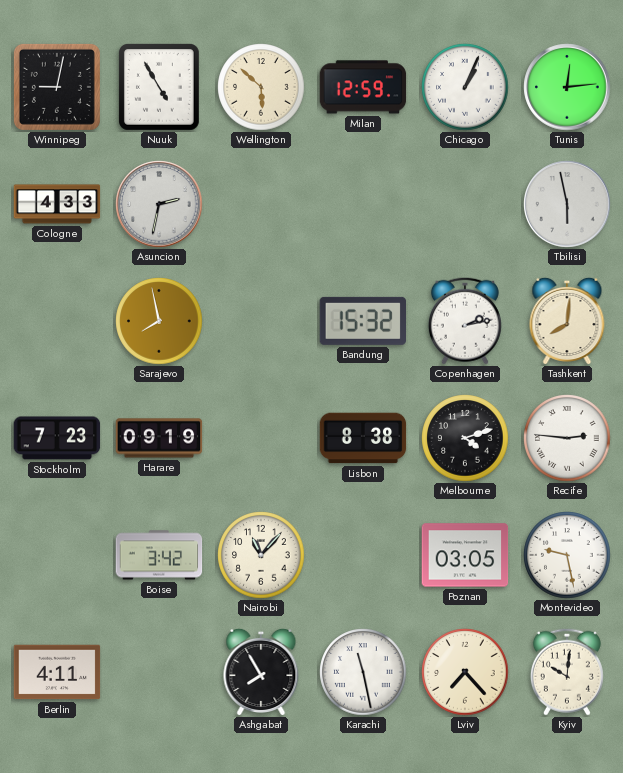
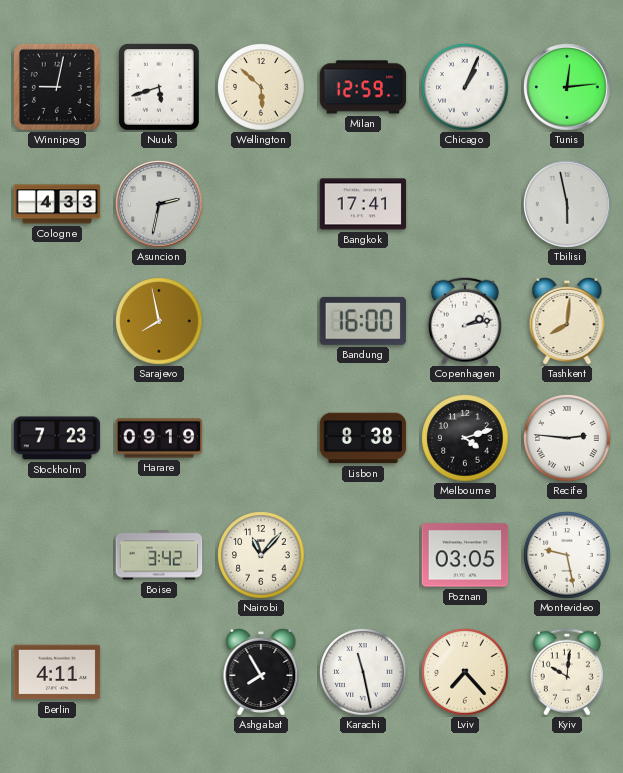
Nuuk: 4:55 -> 5:42
Bangkok: none -> 17:41
Bandung: 15:32 -> 16:00
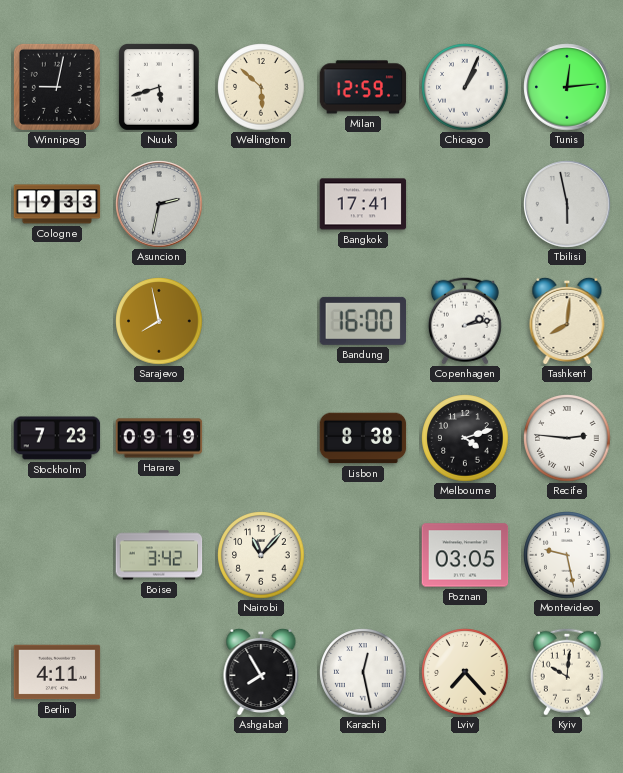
Cologne: 4:33 -> 19:33
Karachi: 11:28 -> 12:28
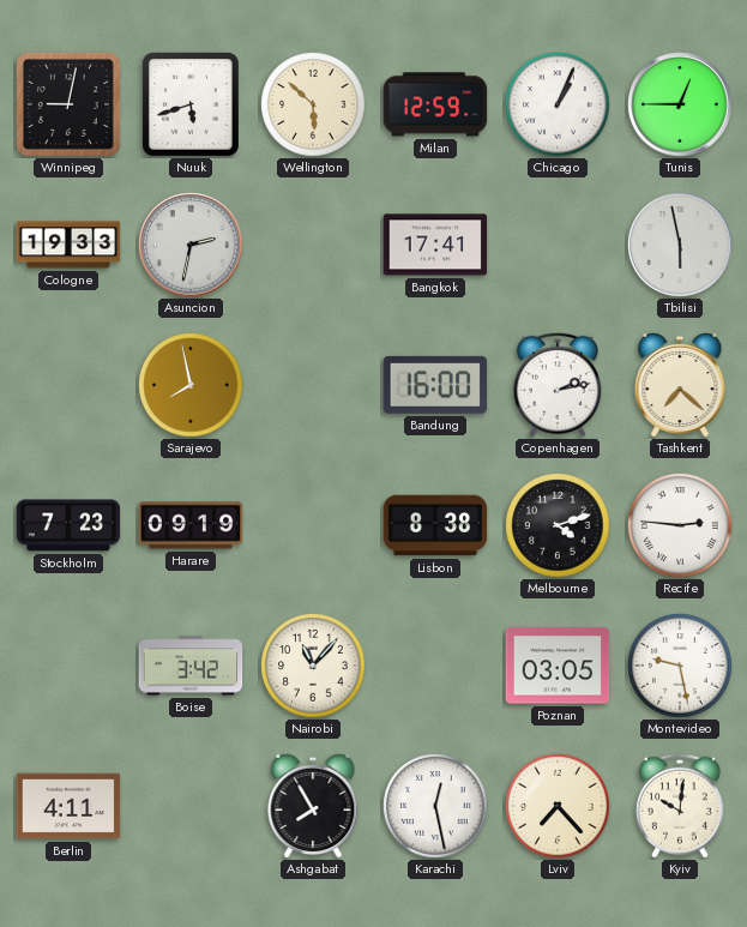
Tunis: 12:14 -> 12:45
Tashkent: 8:01 -> 7:22
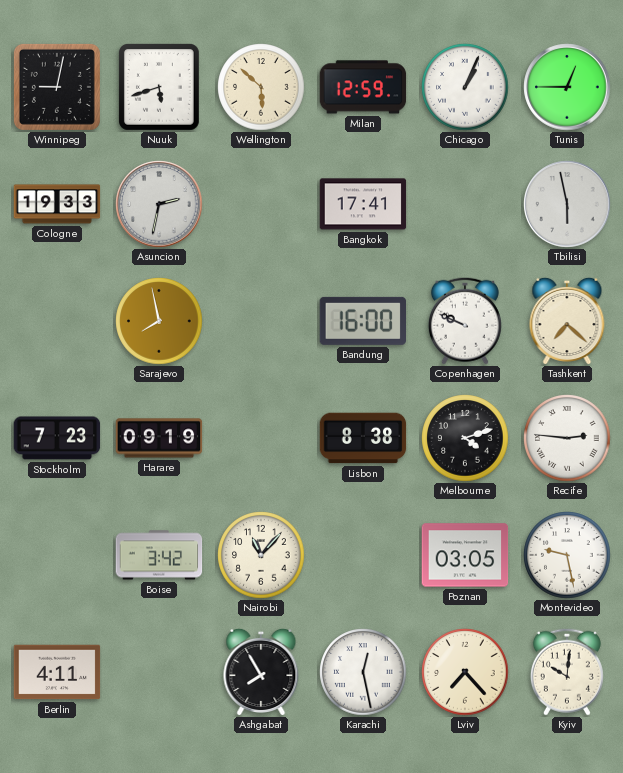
Copenhagen: 2:13 -> 9:49
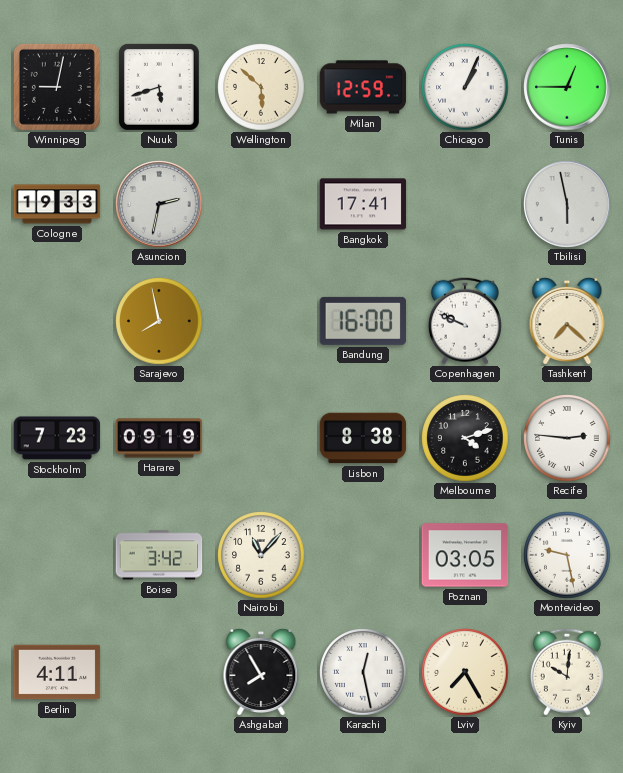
Lviv: 7:23 -> 7:25
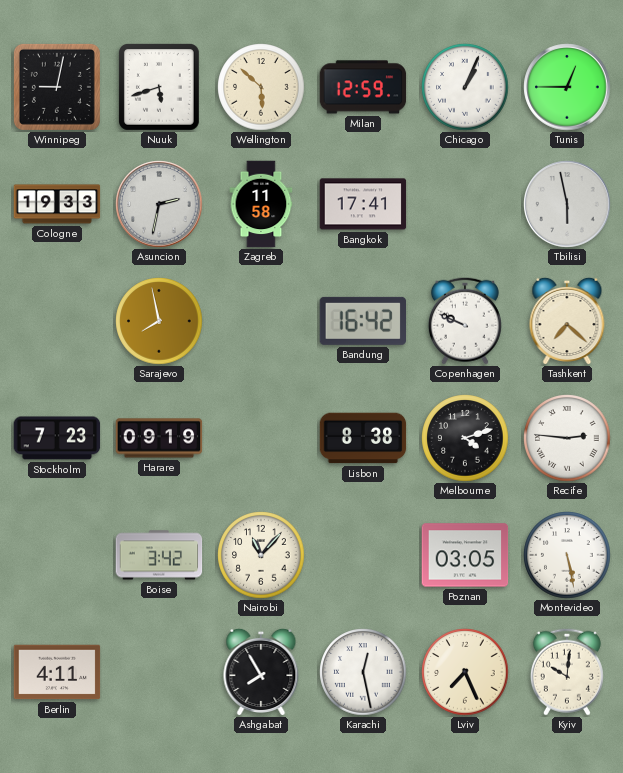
Zagreb: none -> 11:58
Bandung: 16:00 -> 16:42
Montevideo: 9:28 -> 5:28
Lviv: 7:25 -> 7:26
